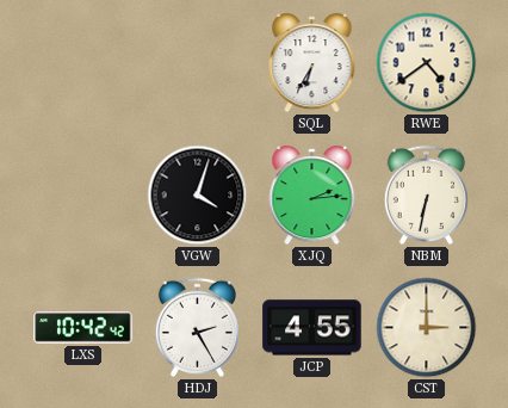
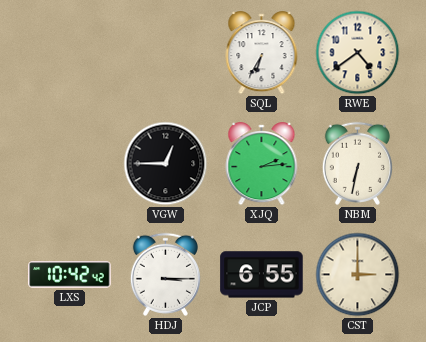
VGW: 4:03 -> 12:45
HDJ: 2:25 -> 3:15
JCP: 4:55 -> 6:55
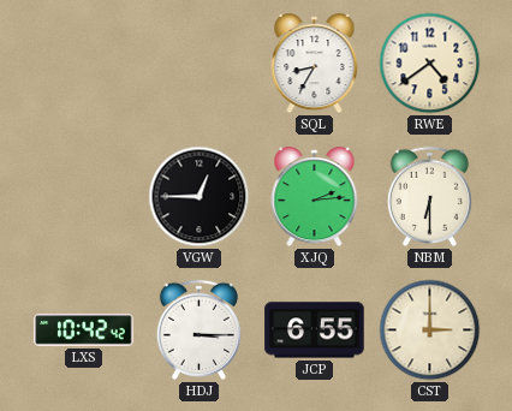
SQL: 6:35 -> 8:35
NBM: 6:32 -> 6:30
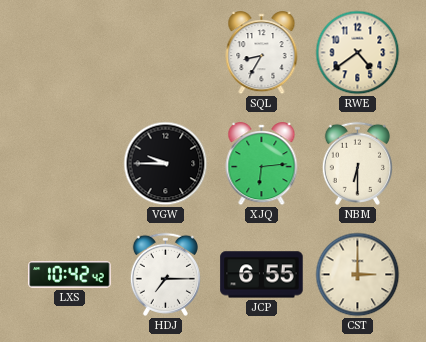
VGW: 12:45 -> 9:45
XJQ: 2:14 -> 6:14
HDJ: 3:15 -> 7:15
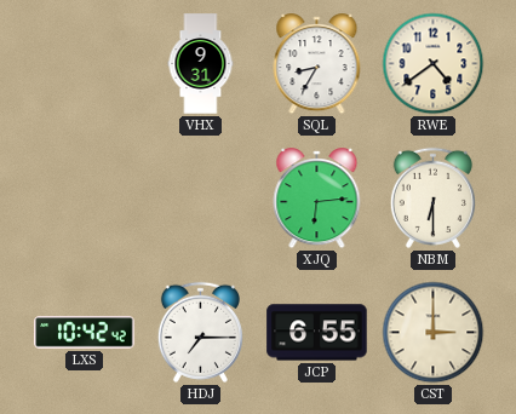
VHX: none -> 9:31
VGW: 9:45 -> none
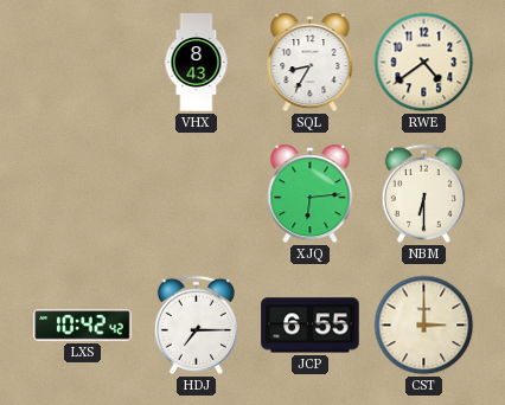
VHX: 9:31 -> 8:43
